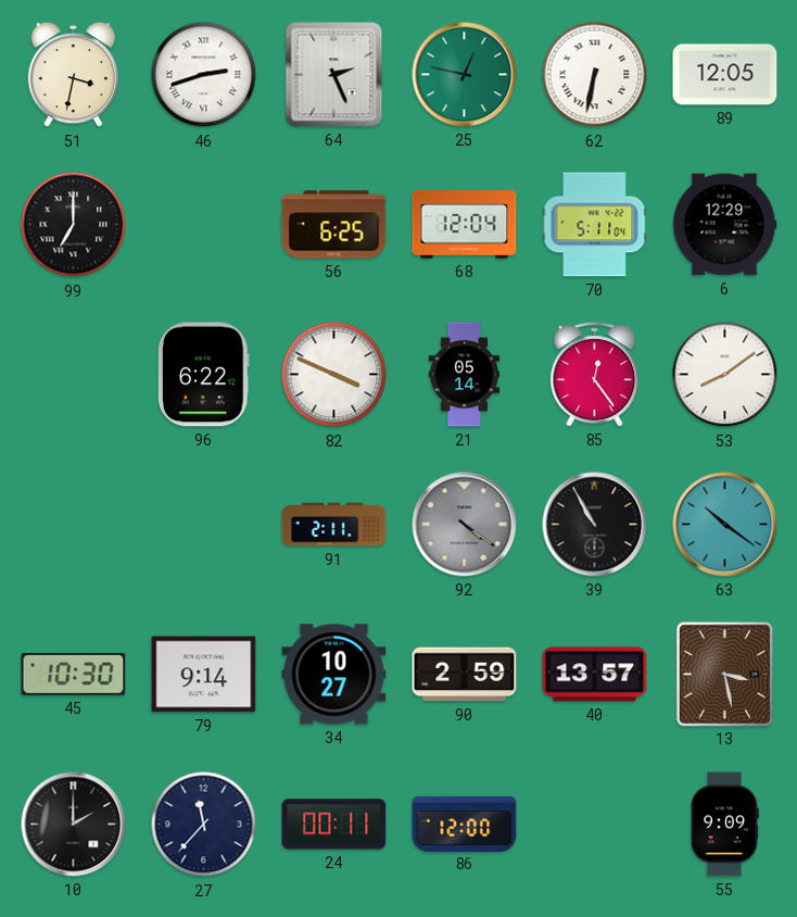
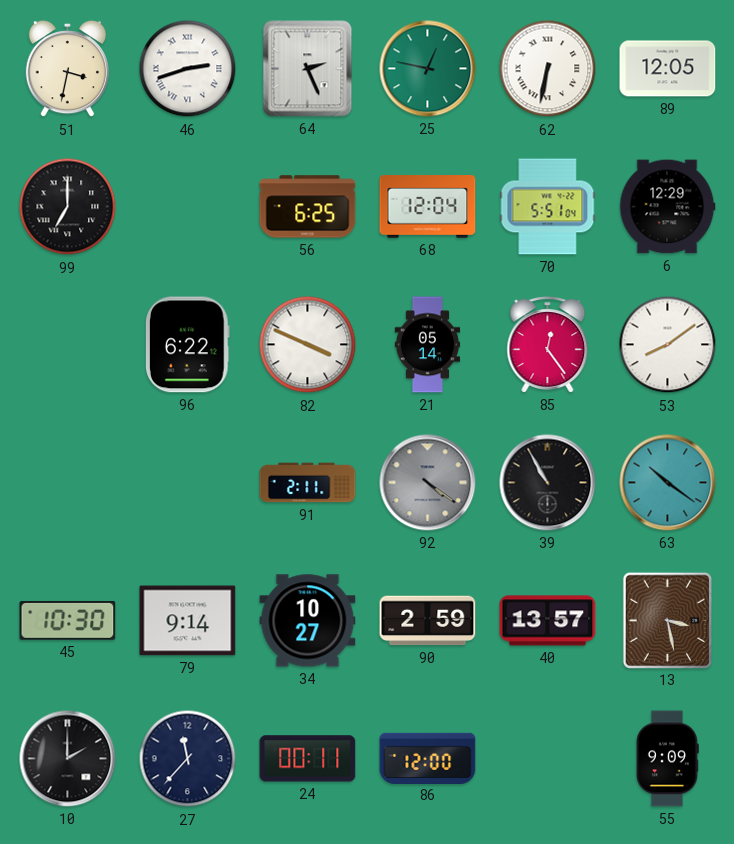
70: 5:11 -> 5:51
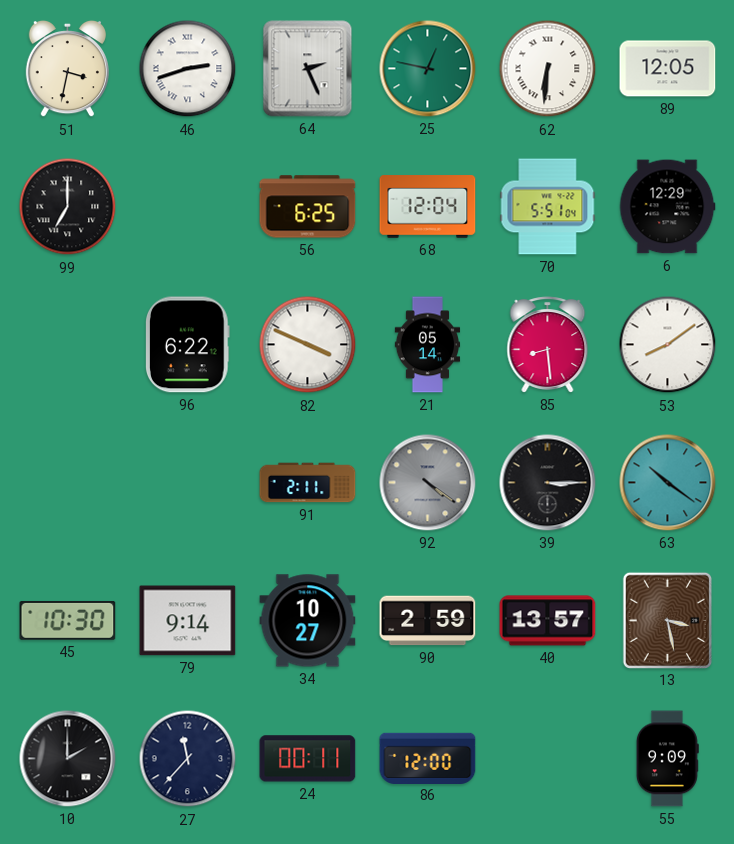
62: 6:32 -> 6:31
85: 12:24 -> 8:29
39: 10:55 -> 3:15
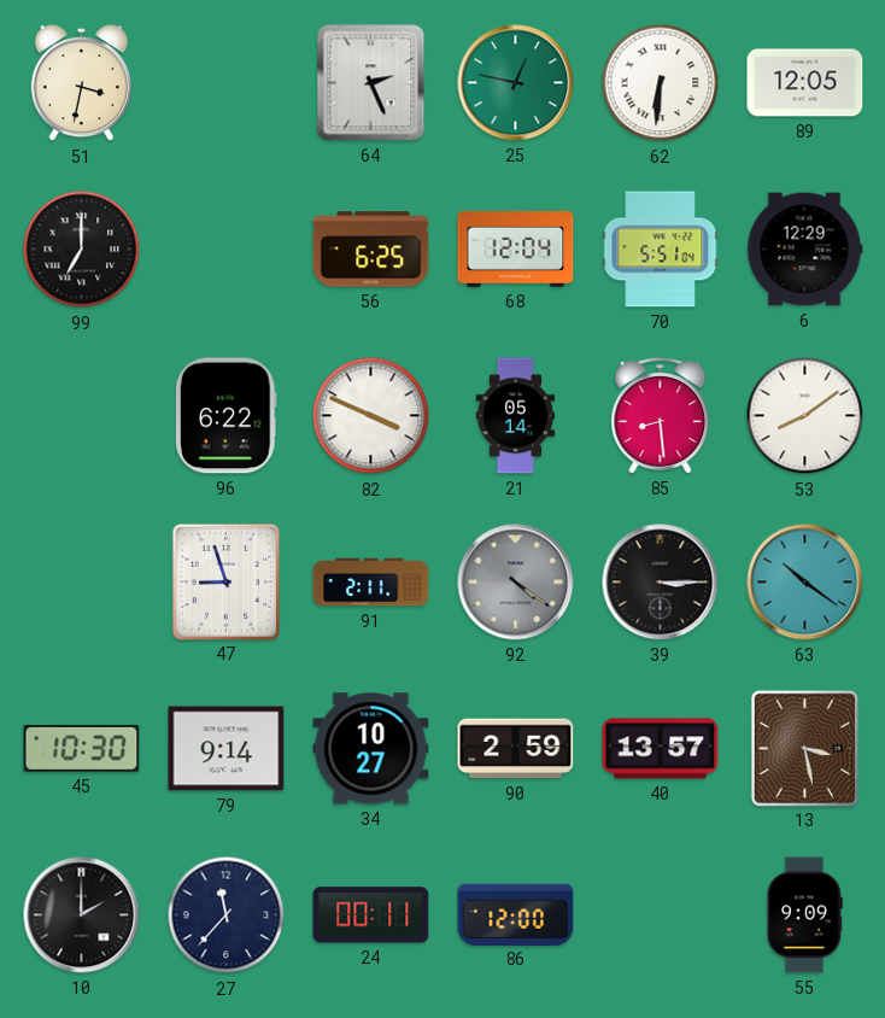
46: 2:42 -> none
47: none -> 8:57
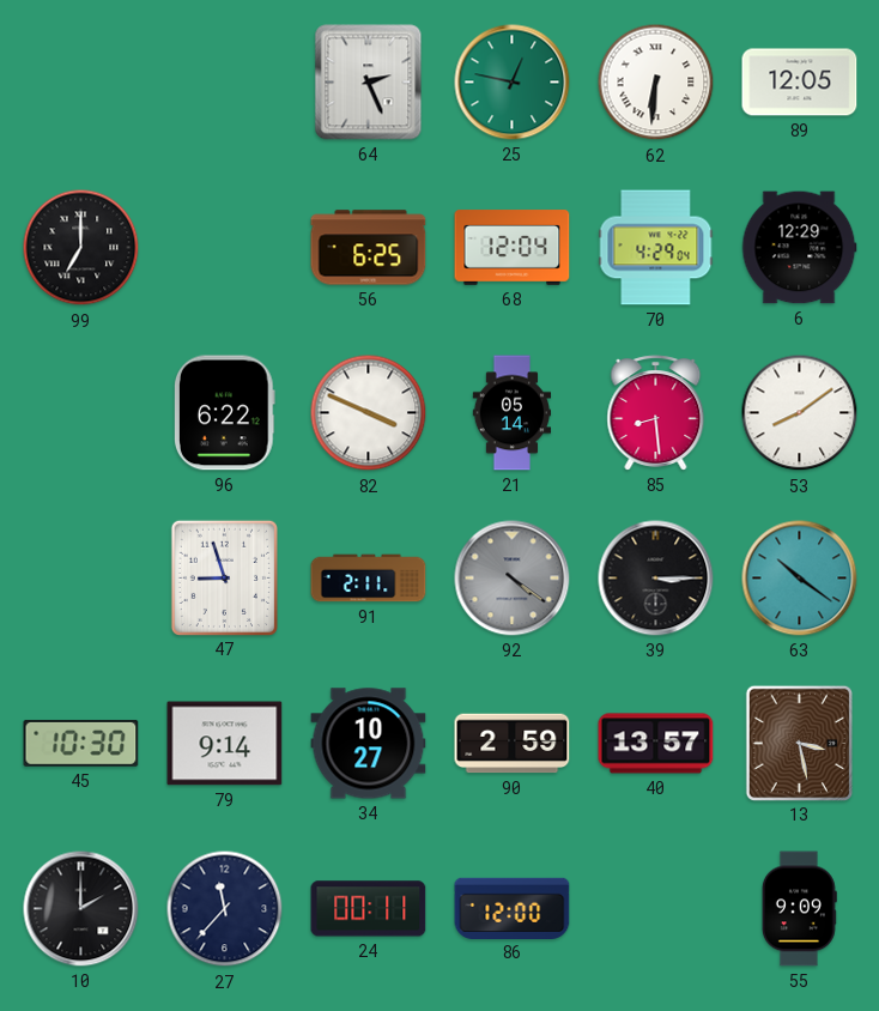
51: 3:32 -> none
70: 5:51 -> 4:29
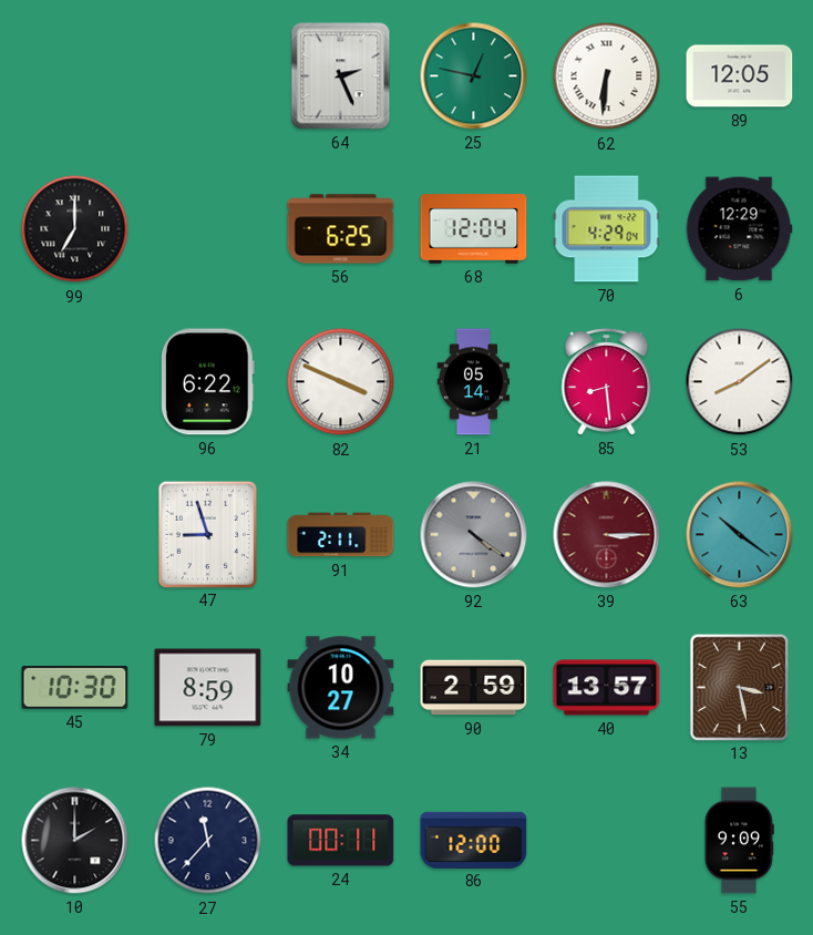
39 dial: black -> burgundy
79: 9:14 -> 8:59
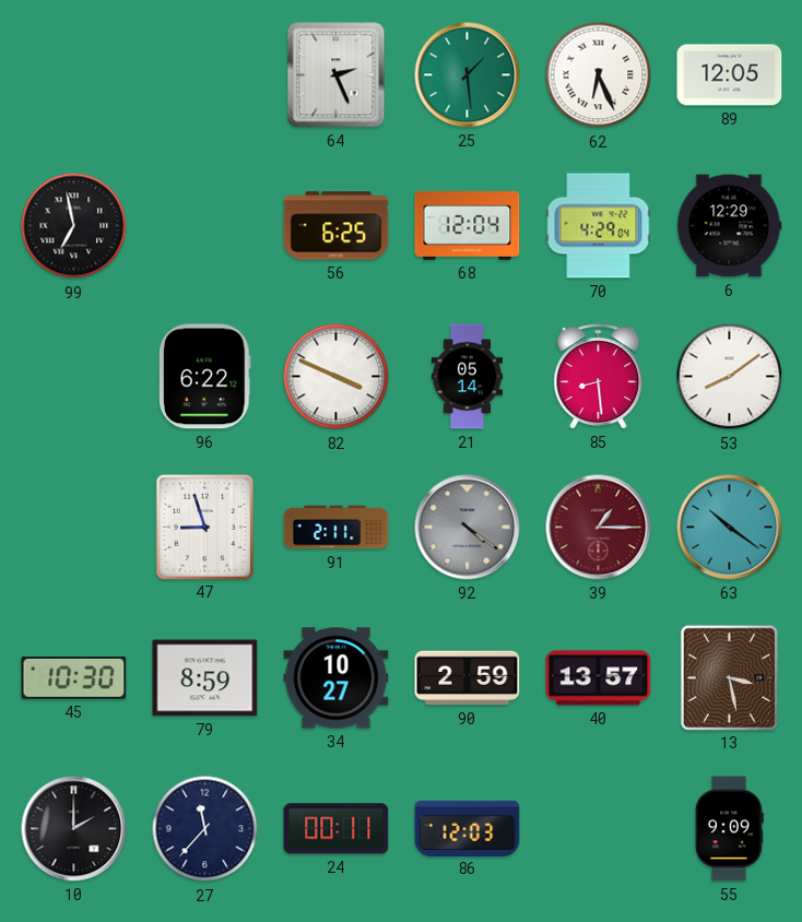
25: 12:47 -> 1:29
62: 6:31 -> 6:26
99: 7:00 -> 6:58
39: 3:15 -> 1:15
86: 12:00 -> 12:03
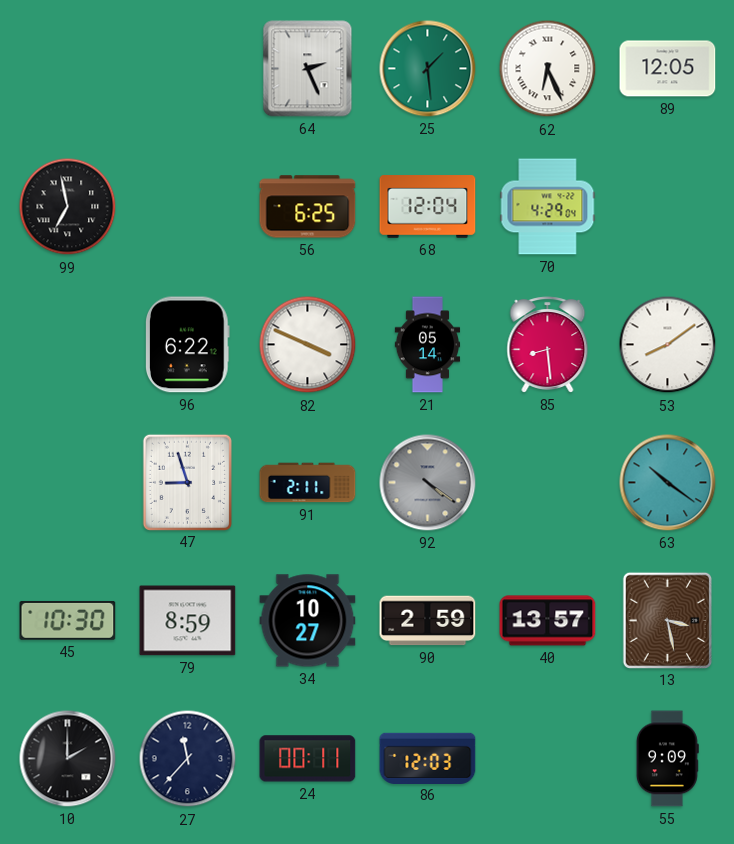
6: 12:29 -> none
39: 1:15 -> none
